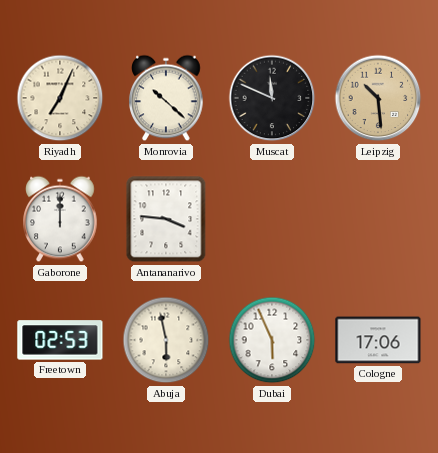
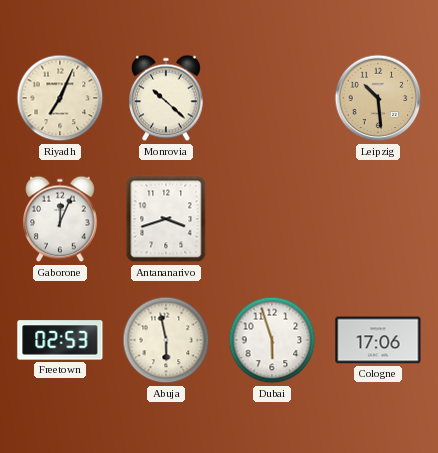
Muscat: 11:49 -> none
Gaborone: 12:00 -> 12:04
Antananarivo: 3:46 -> 3:42
Dubai: 5:56 -> 5:57
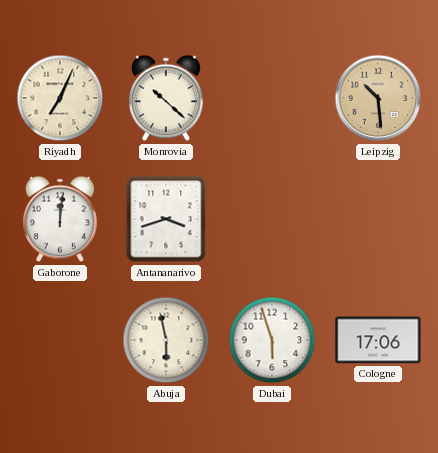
Gaborone: 12:04 -> 12:01
Freetown: 02:53 -> none
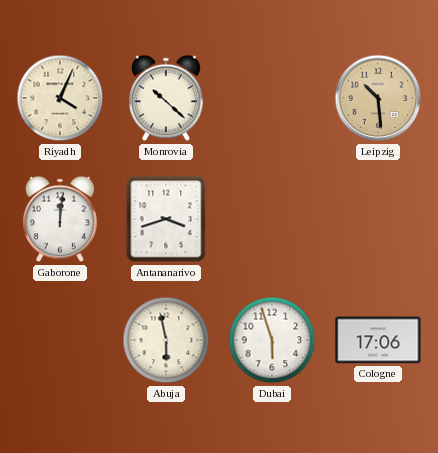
Riyadh: 7:04 -> 4:04
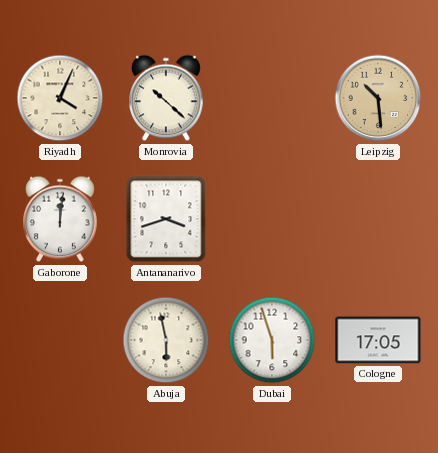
Cologne: 17:06 -> 17:05
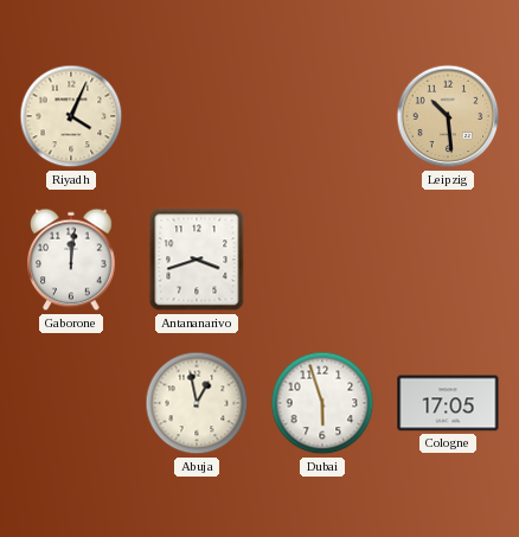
Monrovia: 10:22 -> none
Abuja: 5:58 -> 12:58
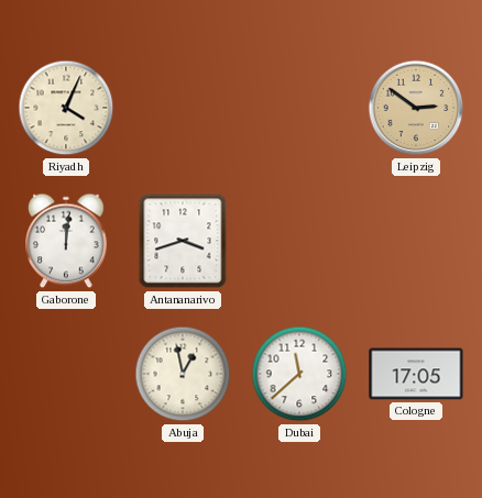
Leipzig: 10:29 -> 2:51
Dubai: 5:57 -> 11:38
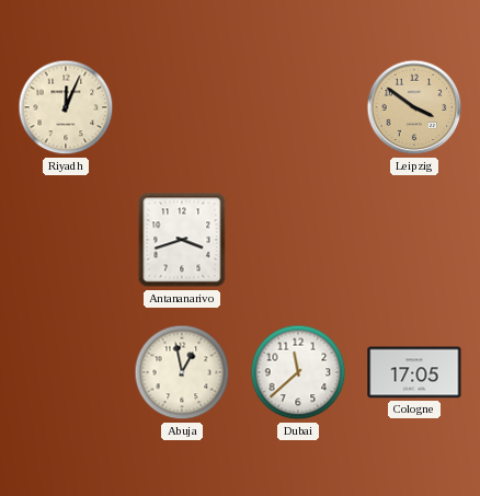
Riyadh: 4:04 -> 12:04
Leipzig: 2:51 -> 3:51
Gaborone: 12:01 -> none
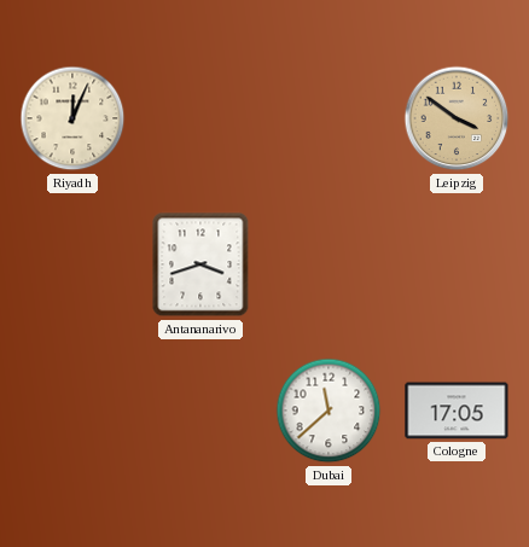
Abuja: 12:58 -> none
